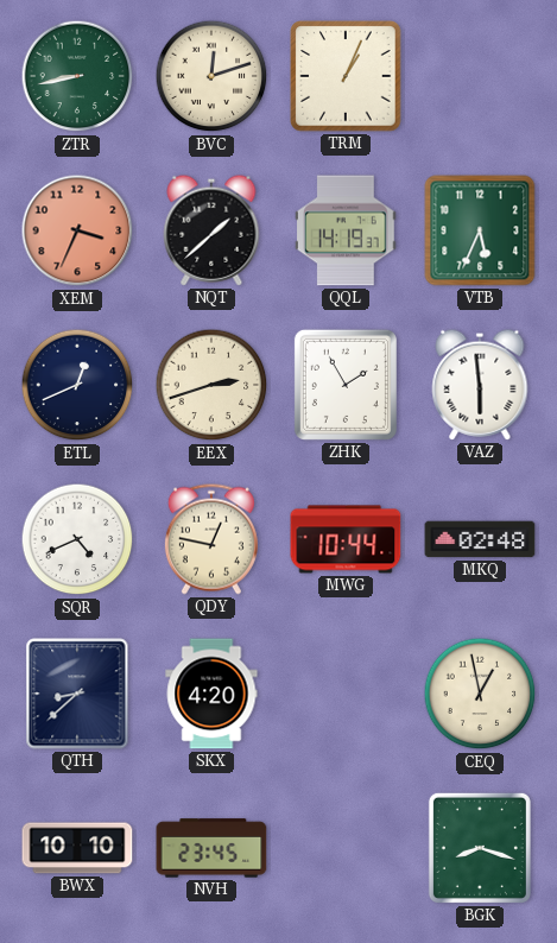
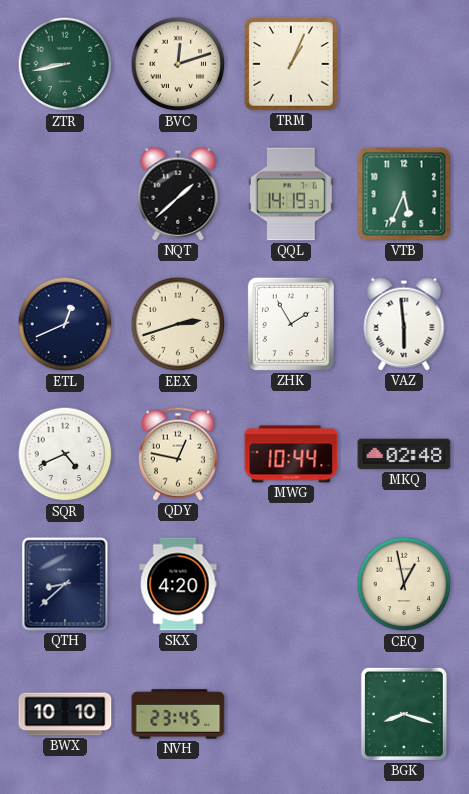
XEM: 3:34 -> none
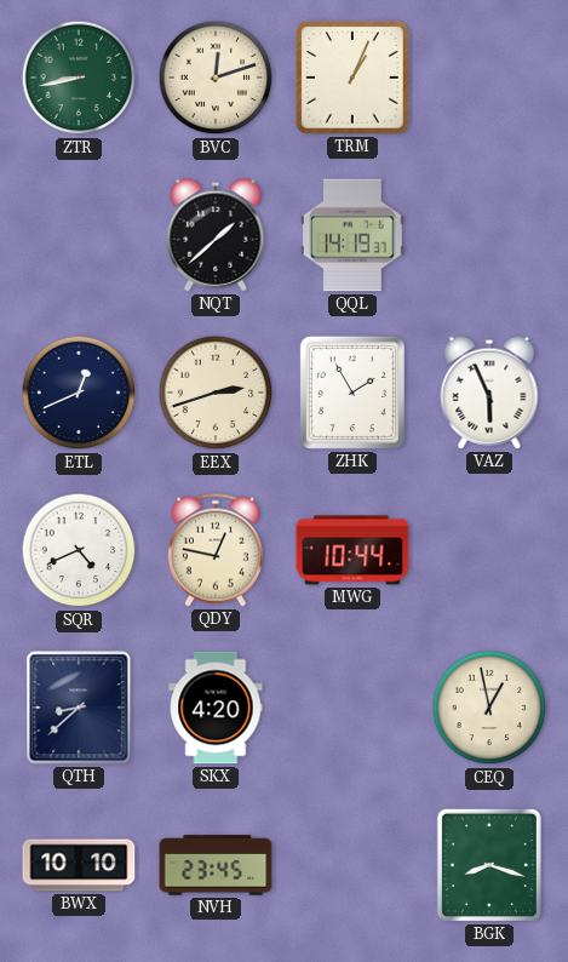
VTB: 5:34 -> none
VAZ: 5:59 -> 5:56
MKQ: 02:48 -> none
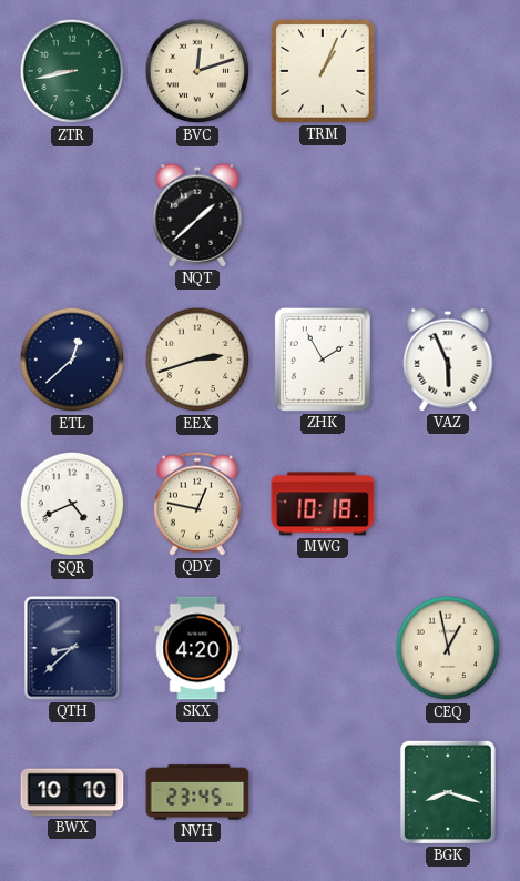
QQL: 14:19 -> none
ETL: 12:41 -> 12:38
MWG: 10:44 -> 10:18
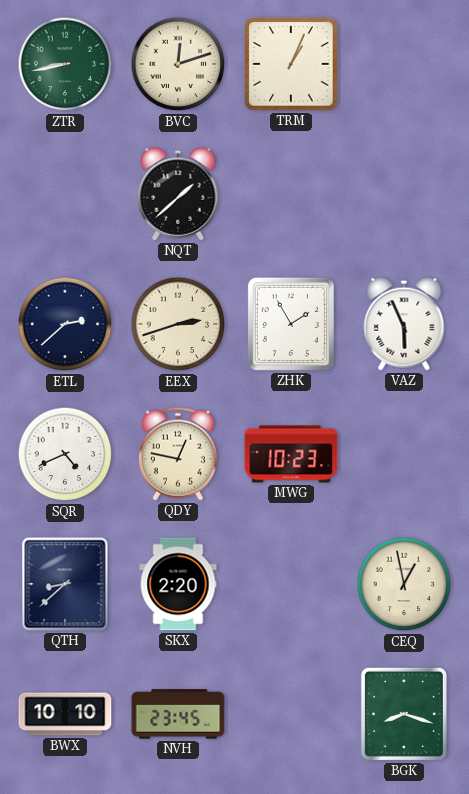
ETL: 12:38 -> 2:38
MWG: 10:18 -> 10:23
SKX: 4:20 -> 2:20
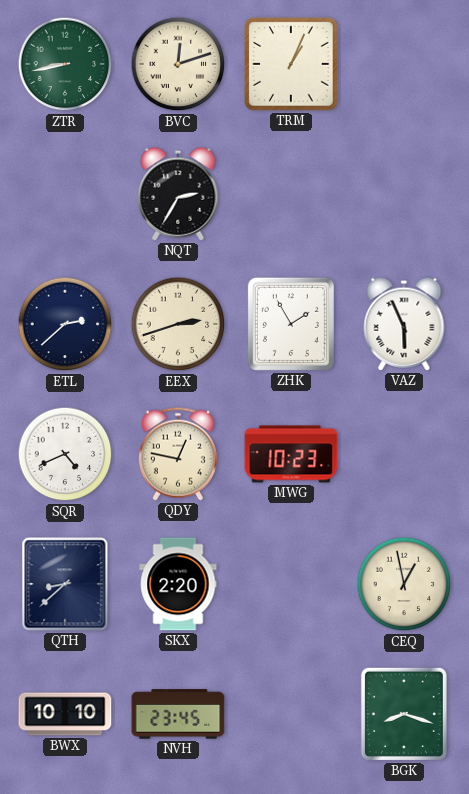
NQT: 1:38 -> 2:35
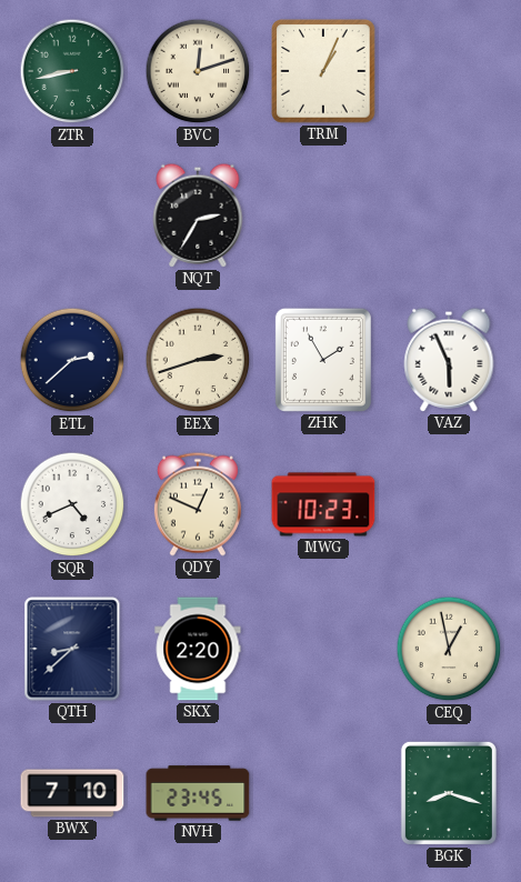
QDY: 12:47 -> 12:49
BWX: 10:10 -> 7:10
